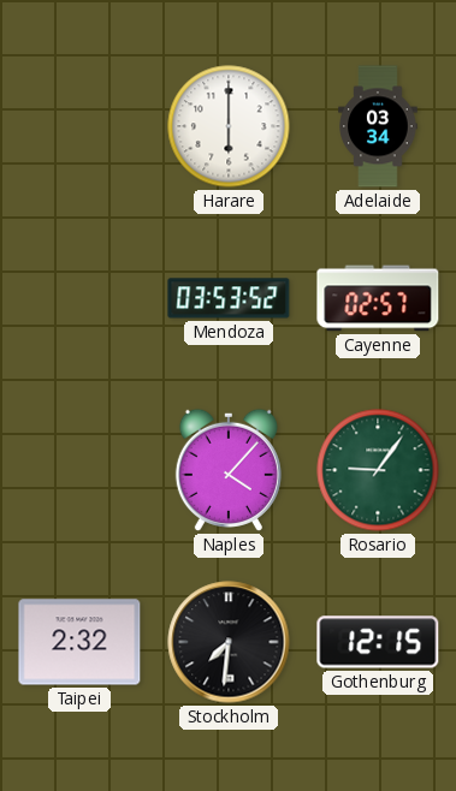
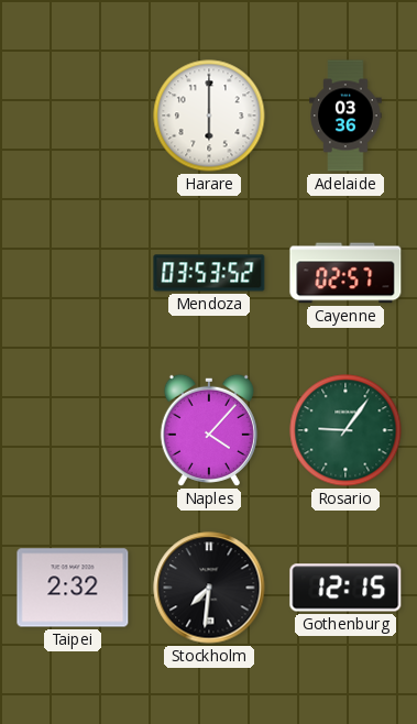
Adelaide: 03:34 -> 03:36
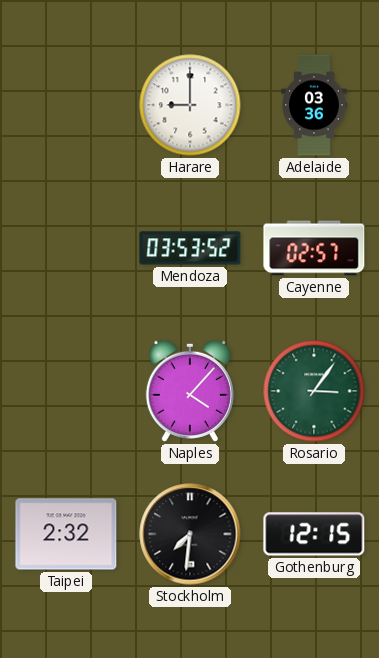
Harare: 6:00 -> 9:00
Rosario: 9:06 -> 3:06
